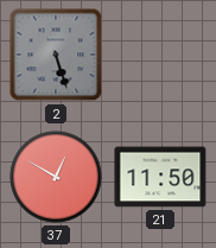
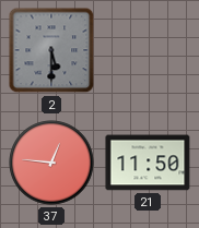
2: 5:27 -> 5:30
37: 12:50 -> 12:46
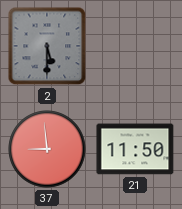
37: 12:46 -> 8:59
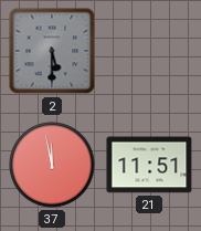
37: 8:59 -> 11:58
21: 11:50 -> 11:51
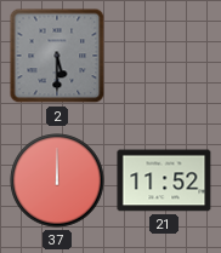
37: 11:58 -> 12:00
21: 11:51 -> 11:52
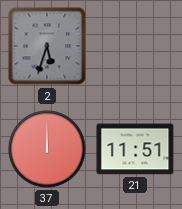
2: 5:30 -> 5:33
21: 11:52 -> 11:51
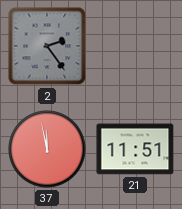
2: 5:33 -> 2:24
37: 12:00 -> 11:58
